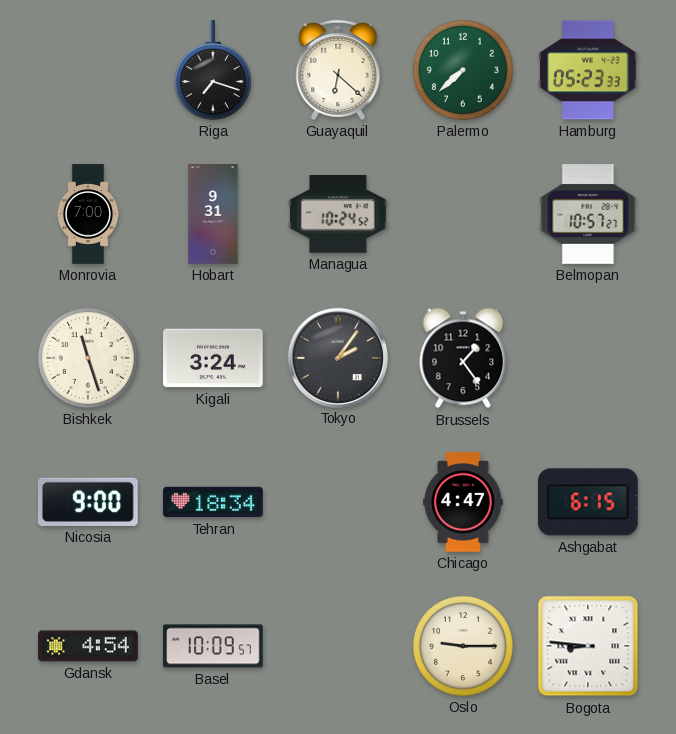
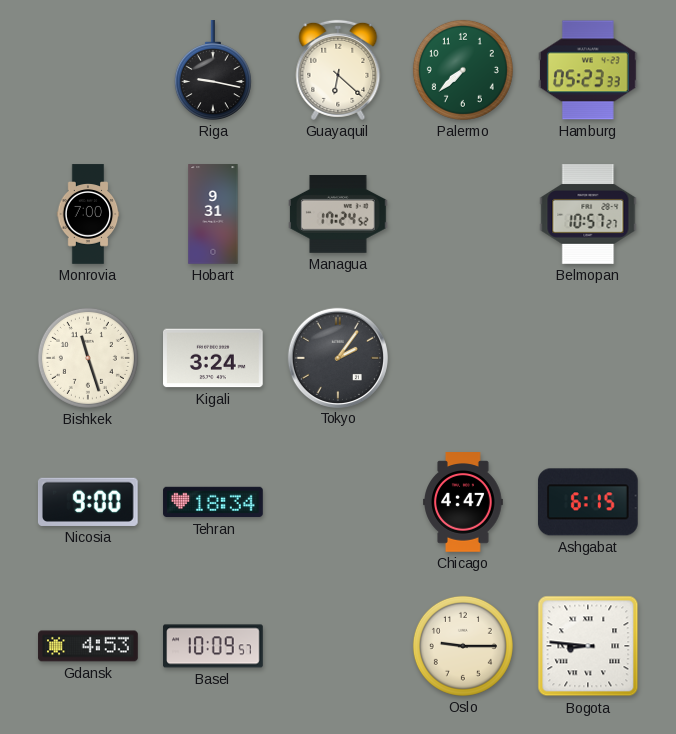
Riga: 7:18 -> 9:17
Managua: 10:24 -> 17:24
Brussels: 1:24 -> none
Gdansk: 4:54 -> 4:53
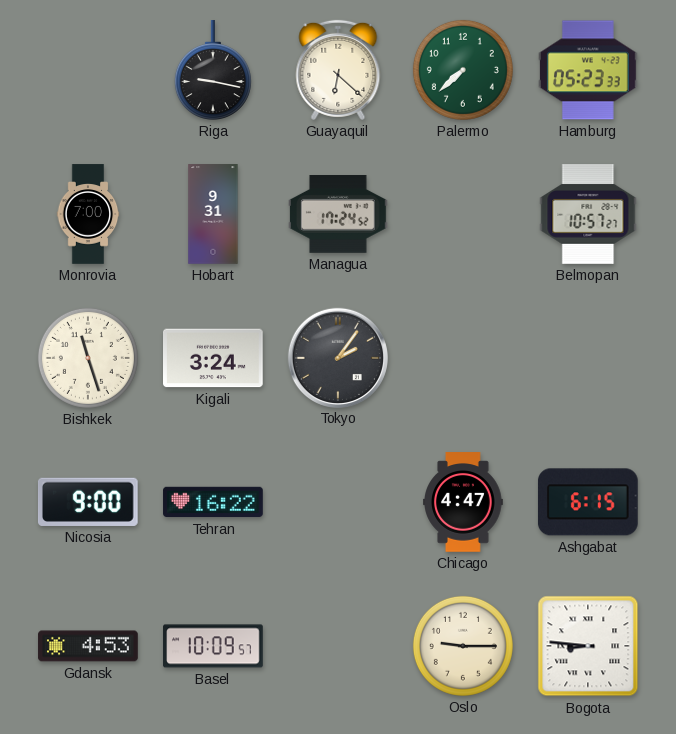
Tehran: 18:34 -> 16:22
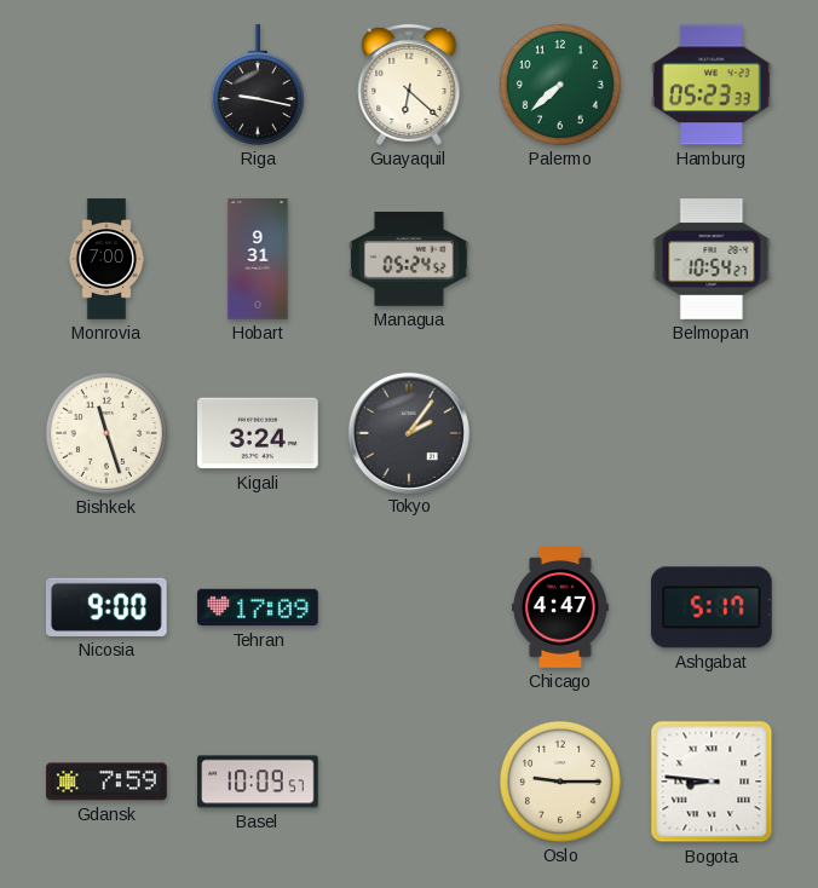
Managua: 17:24 -> 05:24
Belmopan: 10:57 -> 10:54
Tehran: 16:22 -> 17:09
Ashgabat: 6:15 -> 5:17
Gdansk: 4:53 -> 7:59
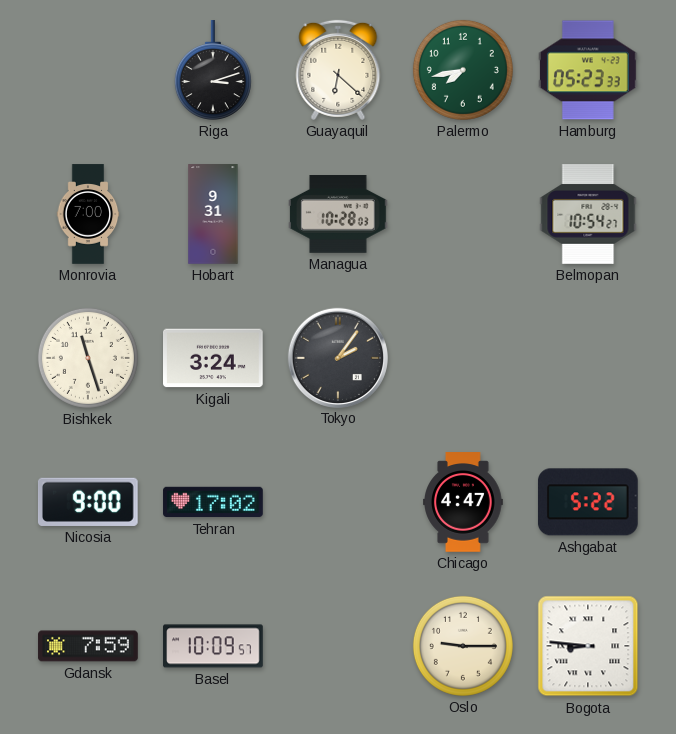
Riga: 9:17 -> 3:12
Palermo: 7:38 -> 7:43
Managua: 05:24 -> 10:28
Tehran: 17:09 -> 17:02
Ashgabat: 5:17 -> 5:22
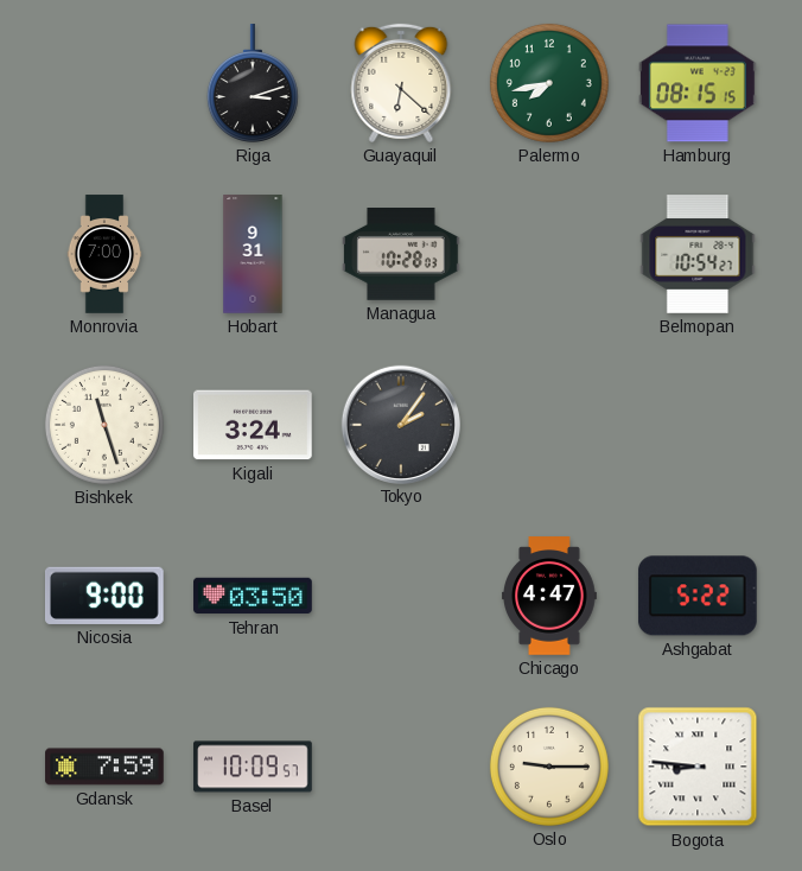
Hamburg: 05:23 -> 08:15
Tehran: 17:02 -> 03:50
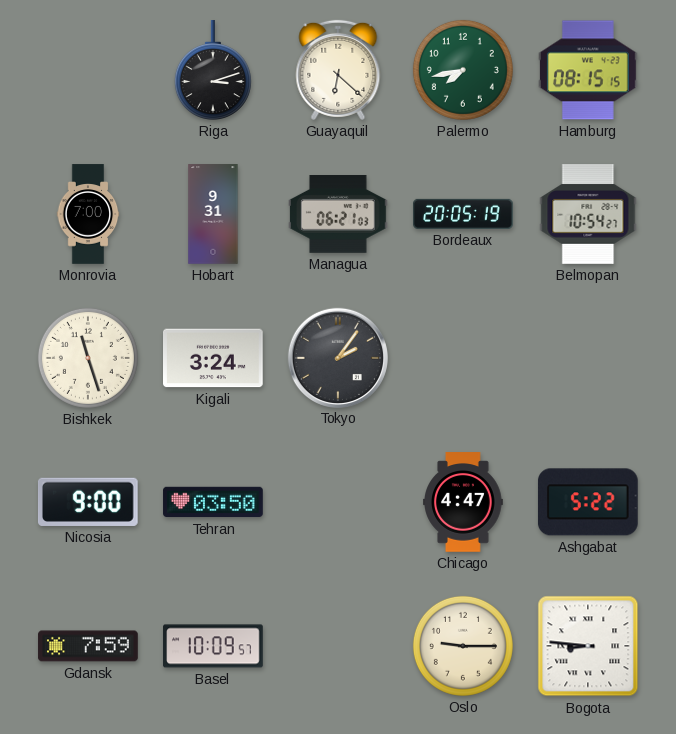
Managua: 10:28 -> 06:21
Bordeaux: none -> 20:05
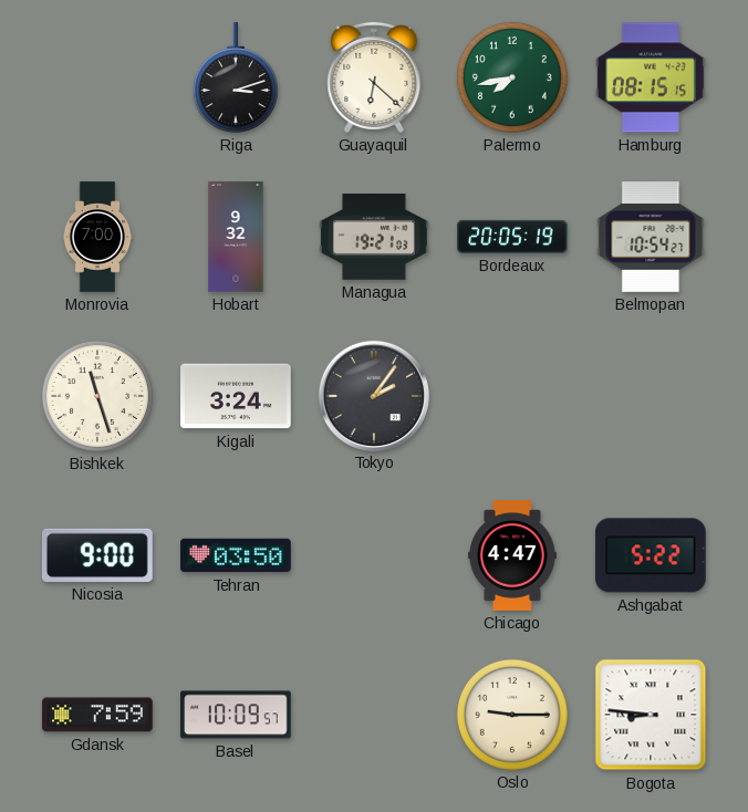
Hobart: 9:31 -> 9:32
Managua: 06:21 -> 19:21
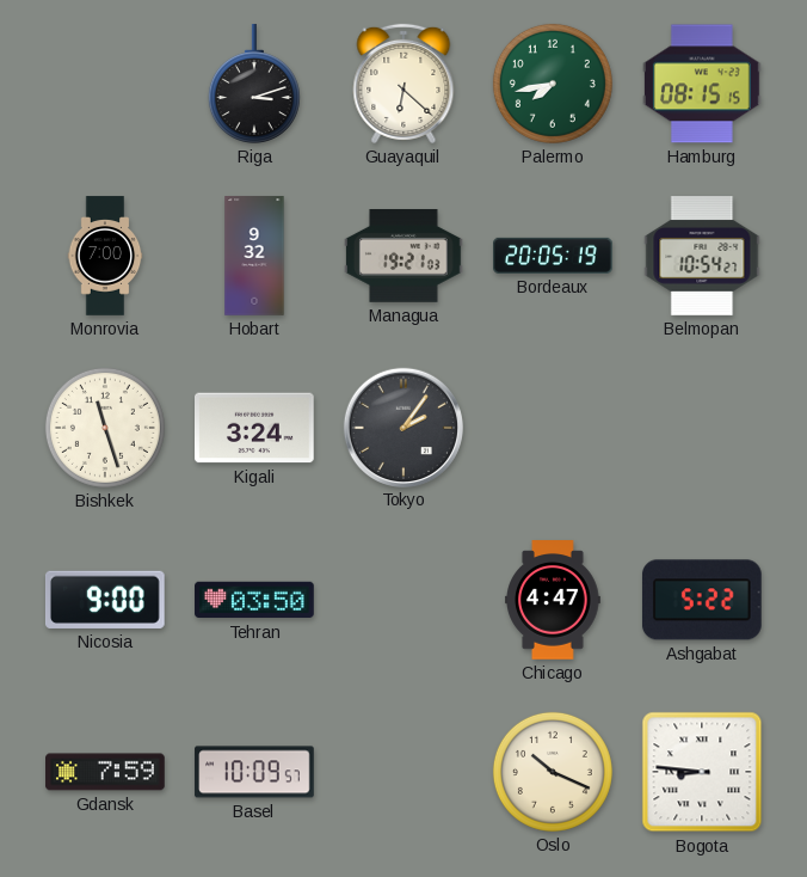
Oslo: 9:15 -> 10:19
